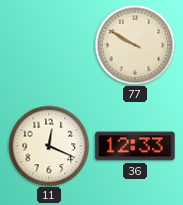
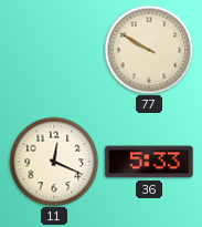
36: 12:33 -> 5:33
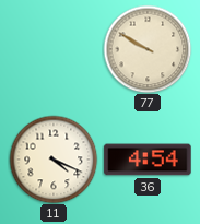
11: 12:19 -> 4:19
36: 5:33 -> 4:54
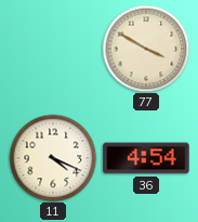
77: 9:50 -> 3:50
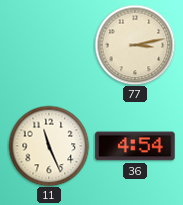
77: 3:50 -> 3:13
11: 4:19 -> 11:26
